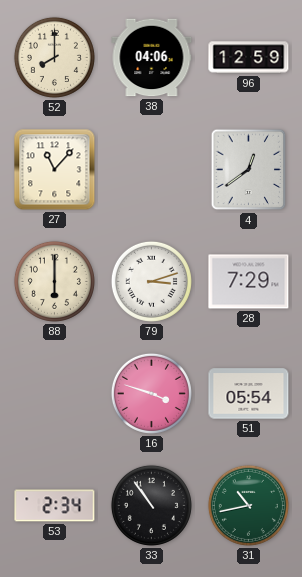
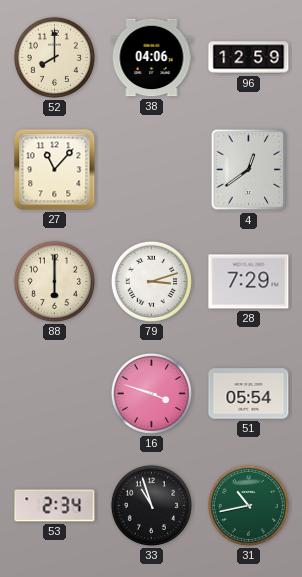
33: 10:54 -> 10:57
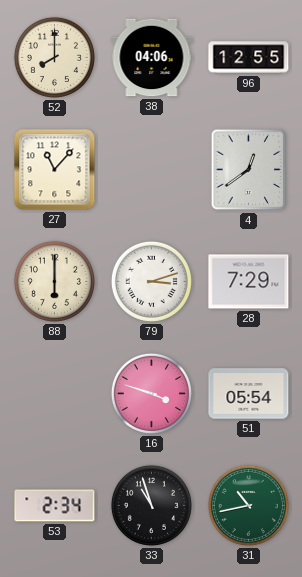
96: 12:59 -> 12:55
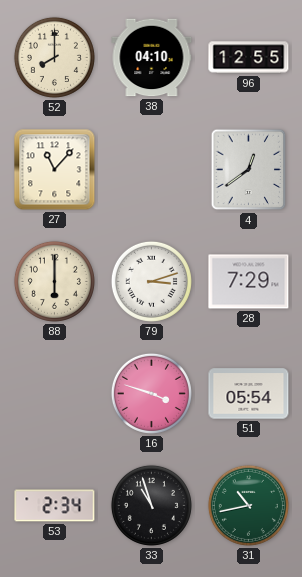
38: 04:06 -> 04:10
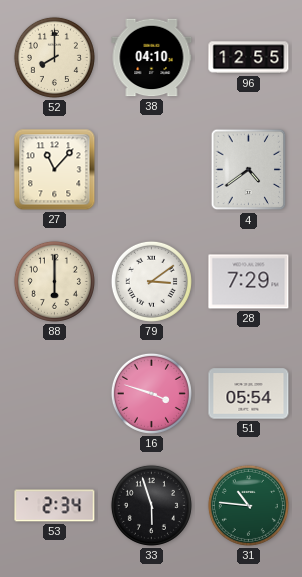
4: 12:39 -> 4:39
79: 3:12 -> 3:09
33: 10:57 -> 5:57
31: 10:43 -> 10:46
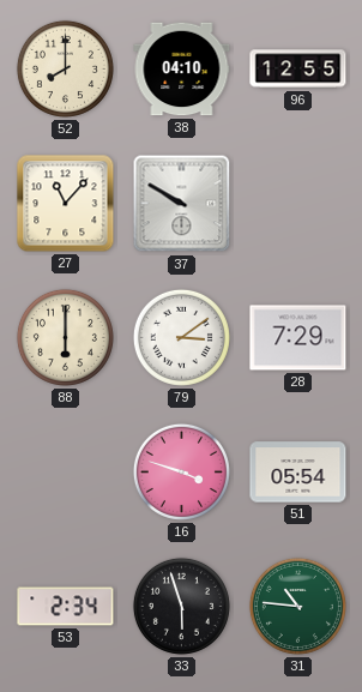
37: none -> 9:50
4: 4:39 -> none
